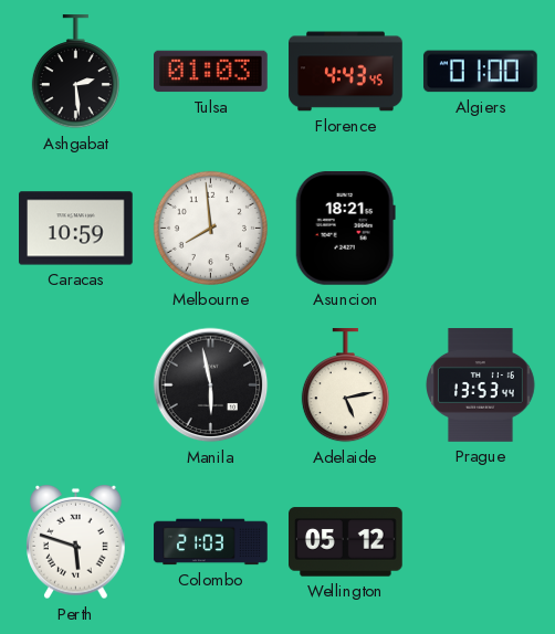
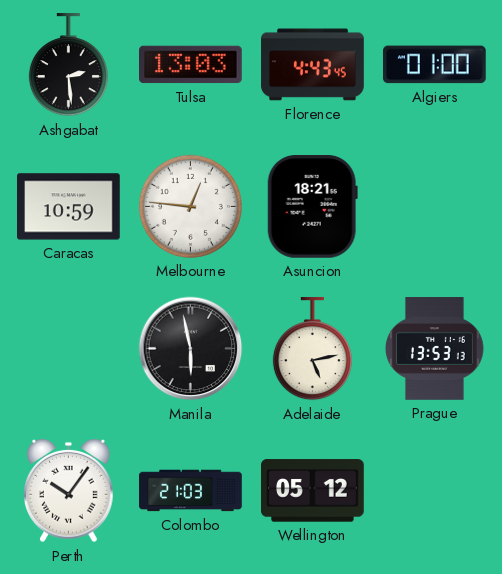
Tulsa: 01:03 -> 13:03
Melbourne: 7:59 -> 12:46
Prague: 13:53:44 -> 13:53:13
Perth: 5:48 -> 10:06
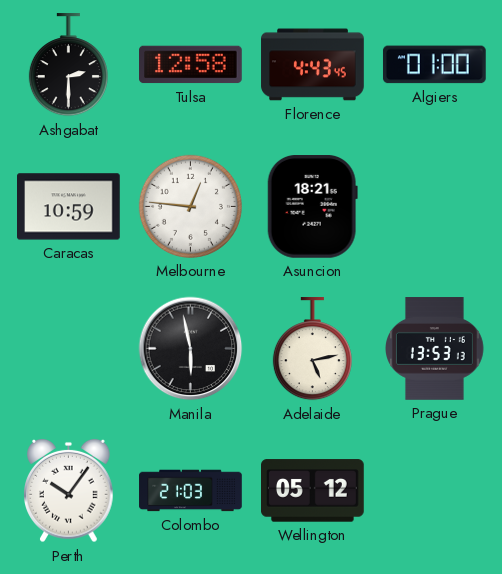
Ashgabat: 2:29 -> 2:30
Tulsa: 13:03 -> 12:58
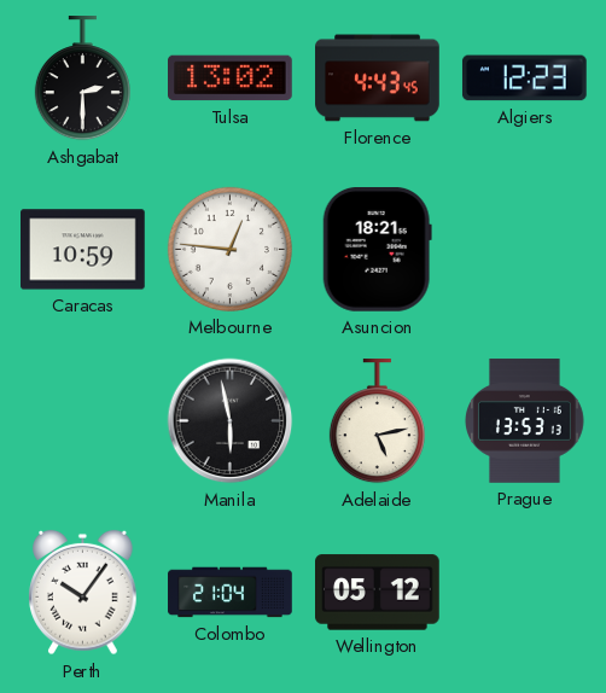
Tulsa: 12:58 -> 13:02
Algiers: 01:00 -> 12:23
Colombo: 21:03 -> 21:04
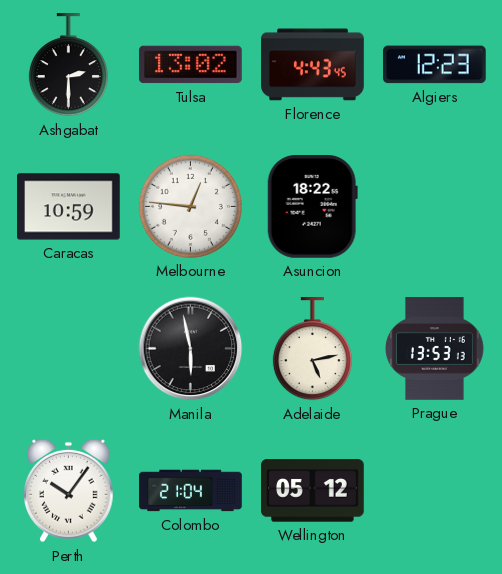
Asuncion: 18:21 -> 18:22
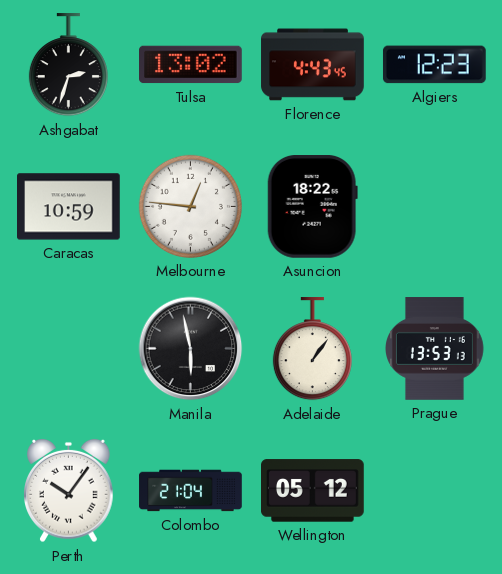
Ashgabat: 2:30 -> 2:33
Adelaide: 5:13 -> 1:06
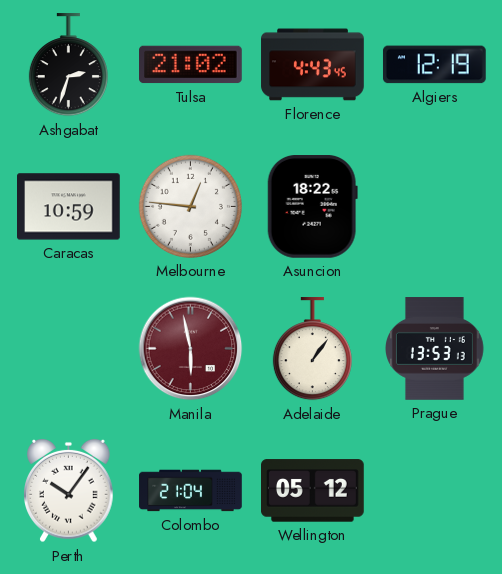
Tulsa: 13:02 -> 21:02
Algiers: 12:23 -> 12:19
Manila dial: black -> burgundy
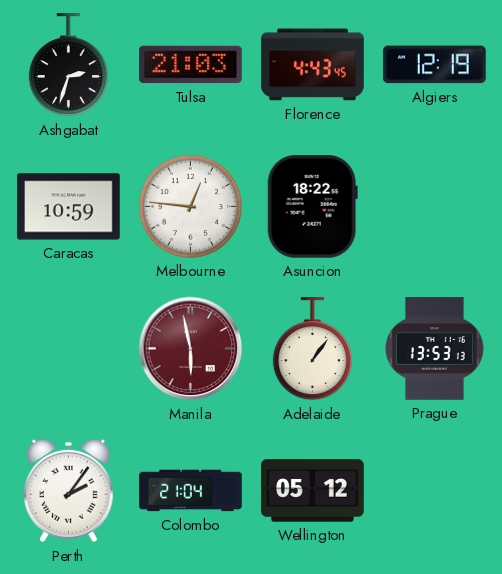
Tulsa: 21:02 -> 21:03
Perth: 10:06 -> 2:06
